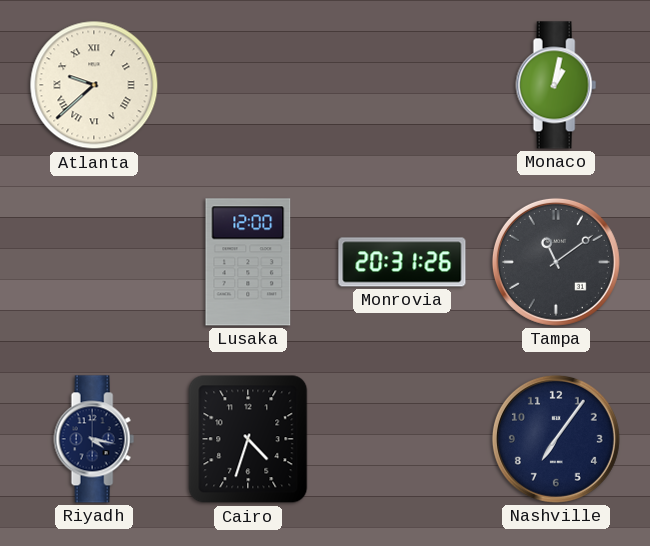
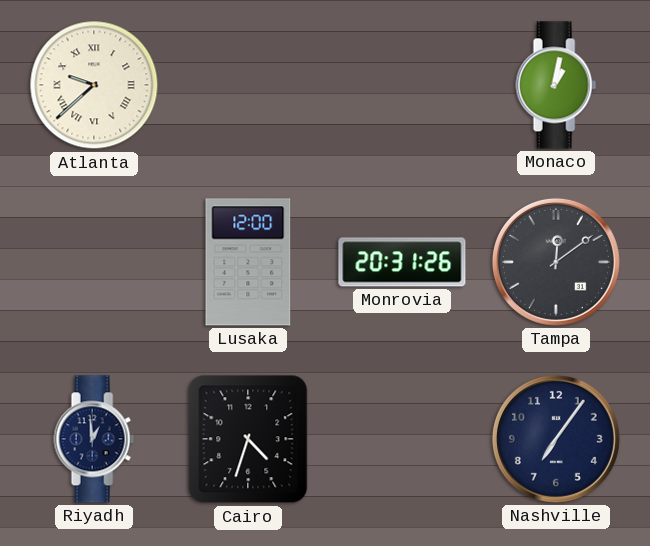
Tampa: 11:09 -> 12:09
Riyadh: 4:17 -> 12:59
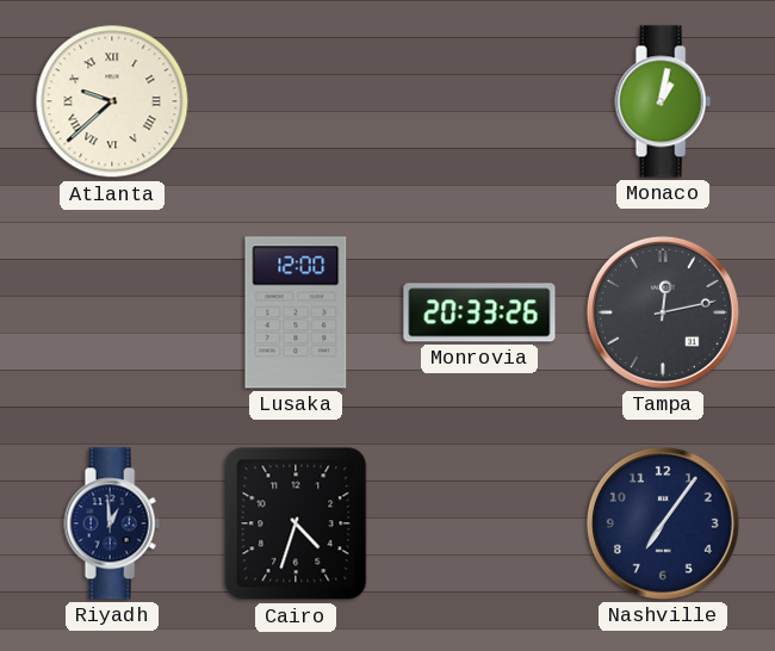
Monrovia: 20:31 -> 20:33
Tampa: 12:09 -> 12:13
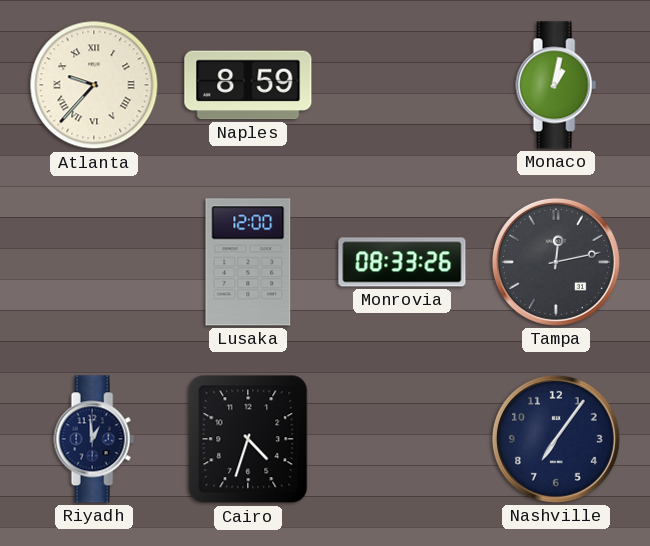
Atlanta: 9:38 -> 9:37
Naples: none -> 8:59
Monrovia: 20:33 -> 08:33
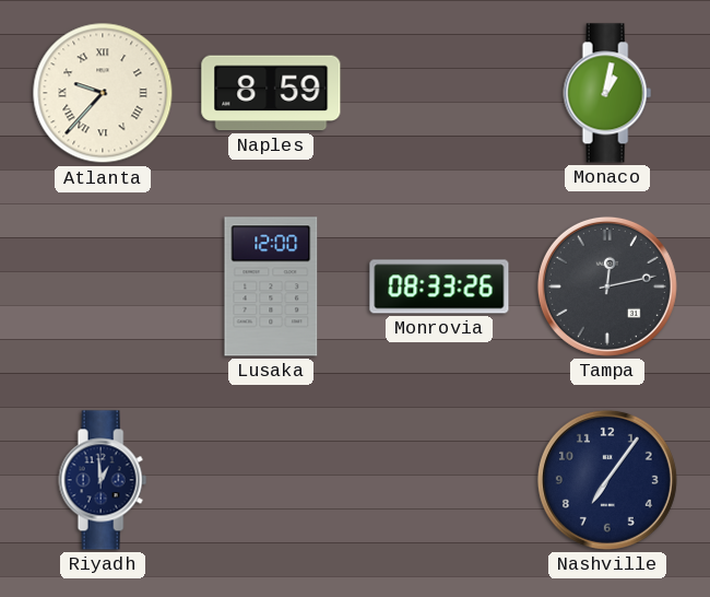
Cairo: 4:33 -> none
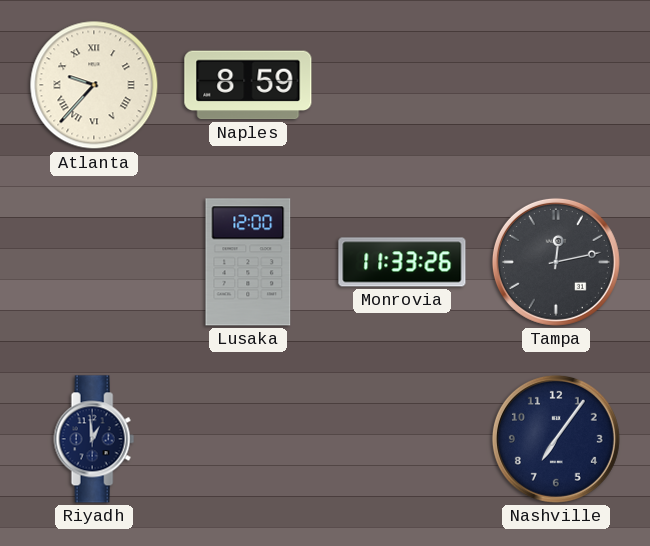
Monaco: 1:02 -> none
Monrovia: 08:33 -> 11:33
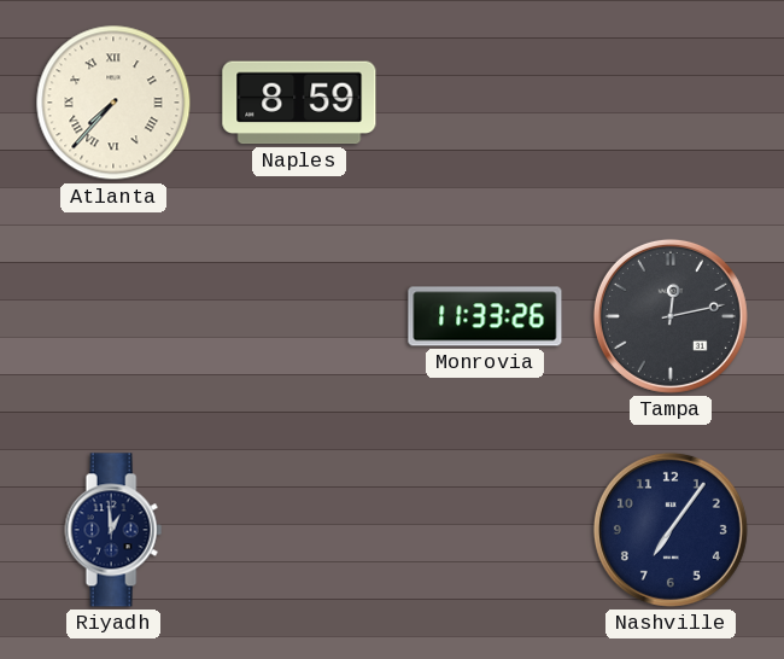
Atlanta: 9:37 -> 7:37
Lusaka: 12:00 -> none
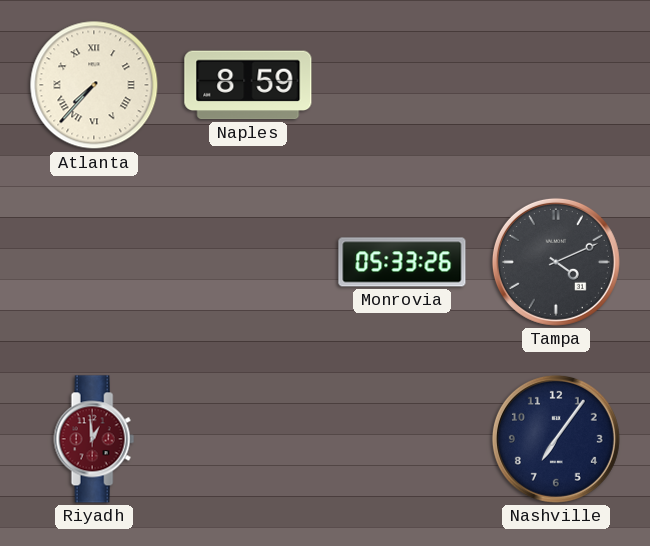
Monrovia: 11:33 -> 05:33
Tampa: 12:13 -> 4:11
Riyadh dial: navy -> burgundy
